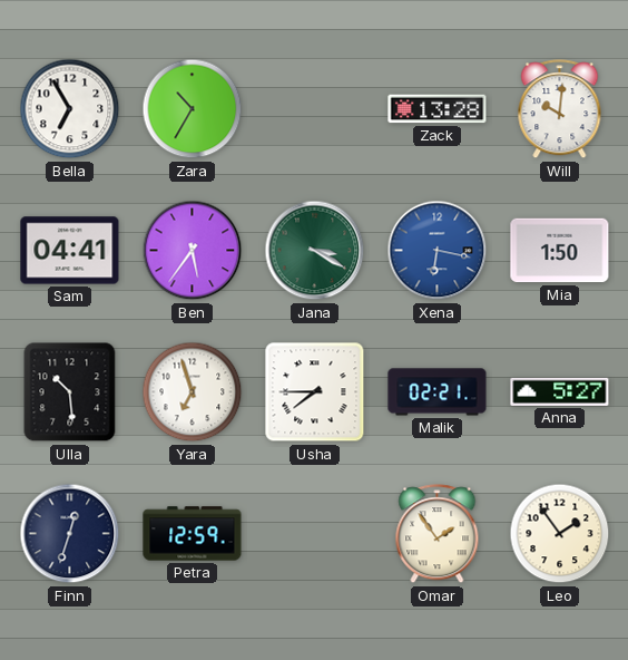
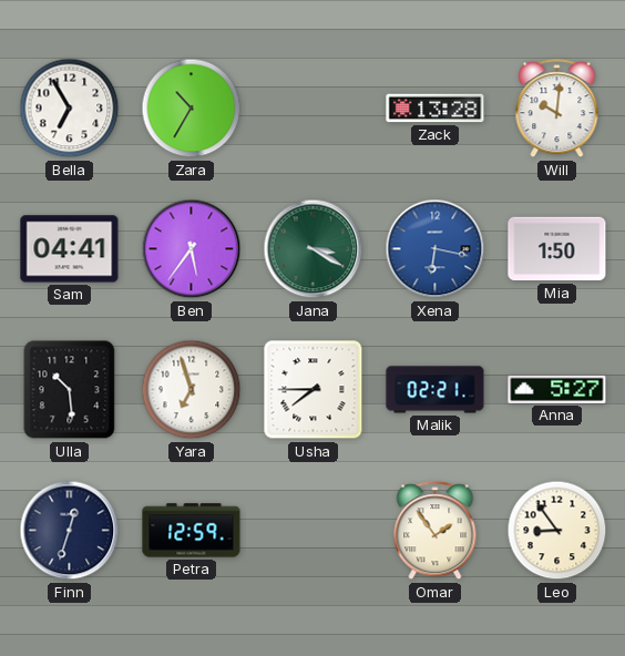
Leo: 1:54 -> 8:54
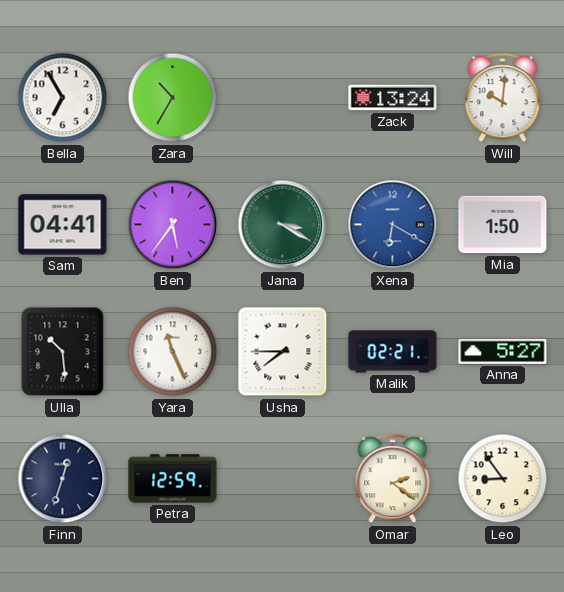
Zack: 13:28 -> 13:24
Xena: 6:17 -> 6:20
Yara: 6:57 -> 11:26
Omar: 1:54 -> 2:21
